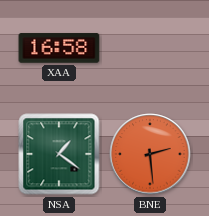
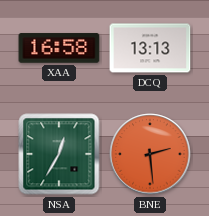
DCQ: none -> 13:13
NSA: 1:21 -> 12:35
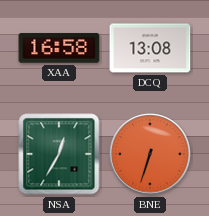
DCQ: 13:13 -> 13:08
BNE: 2:29 -> 6:33
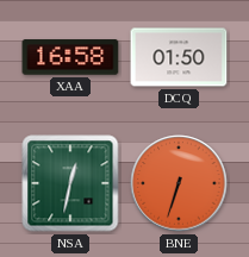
DCQ: 13:08 -> 01:50
NSA: 12:35 -> 12:32
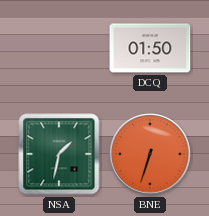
XAA: 16:58 -> none
NSA: 12:32 -> 1:32
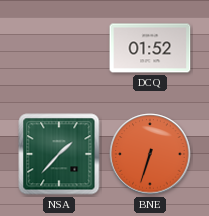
DCQ: 01:50 -> 01:52
NSA: 1:32 -> 1:37
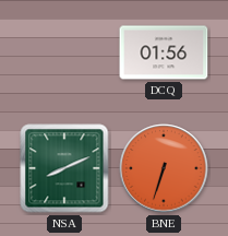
DCQ: 01:52 -> 01:56
NSA: 1:37 -> 8:11
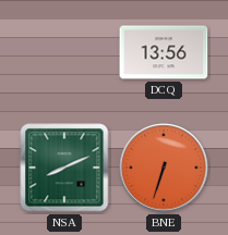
DCQ: 01:56 -> 13:56
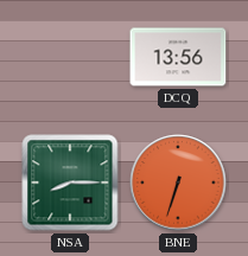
NSA: 8:11 -> 8:15
